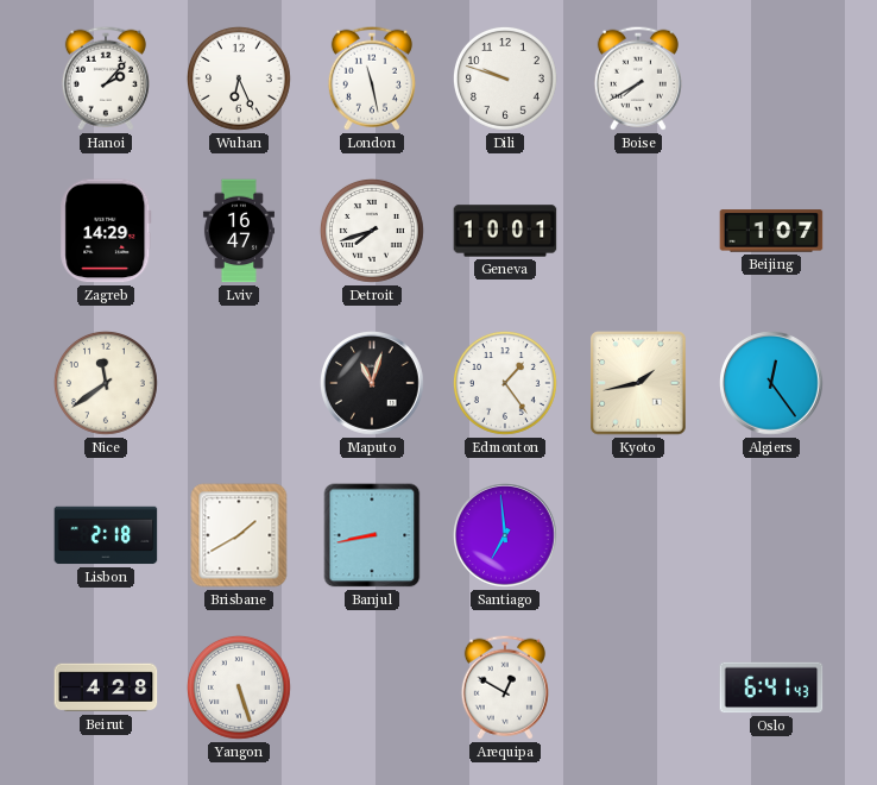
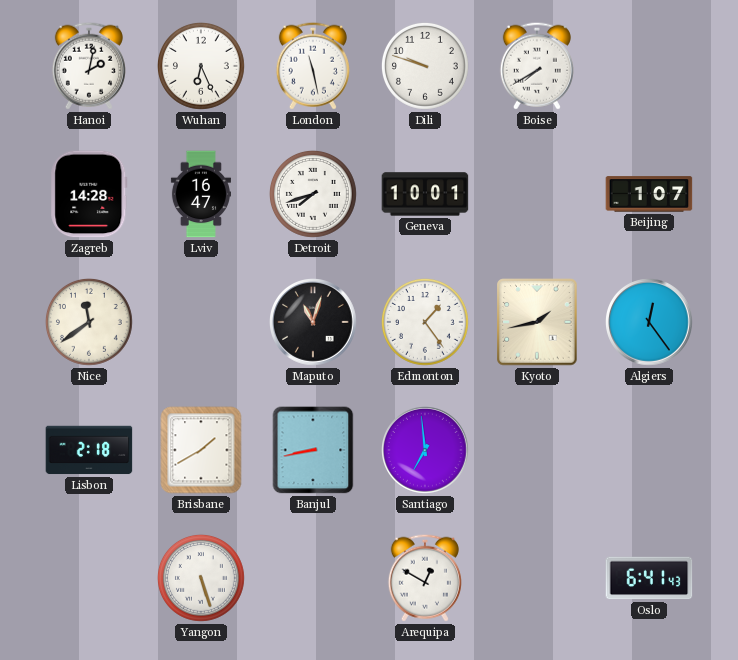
Hanoi: 2:07 -> 2:02
Zagreb: 14:29 -> 14:28
Beirut: 4:28 -> none
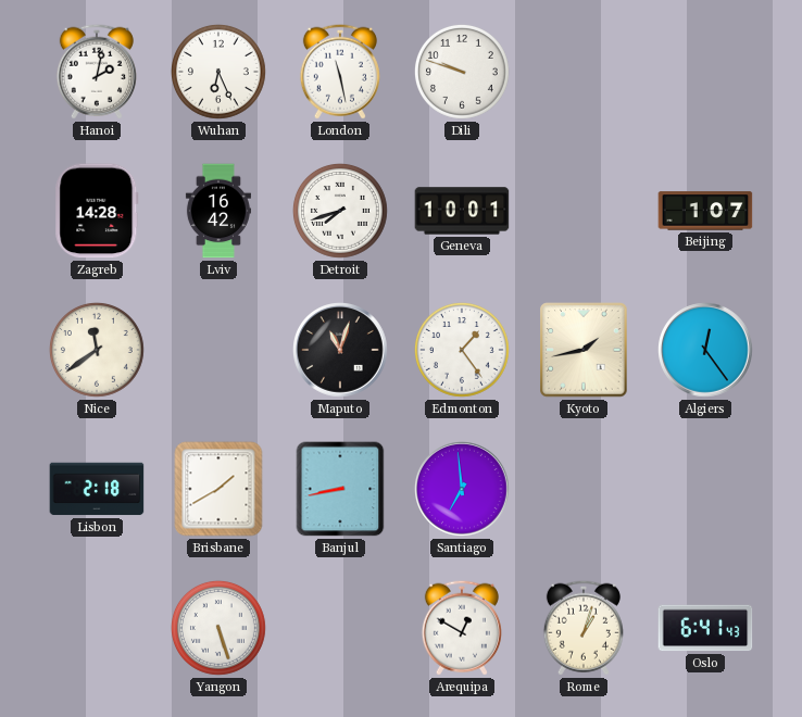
Boise: 7:40 -> none
Lviv: 16:47 -> 16:42
Rome: none -> 1:03
